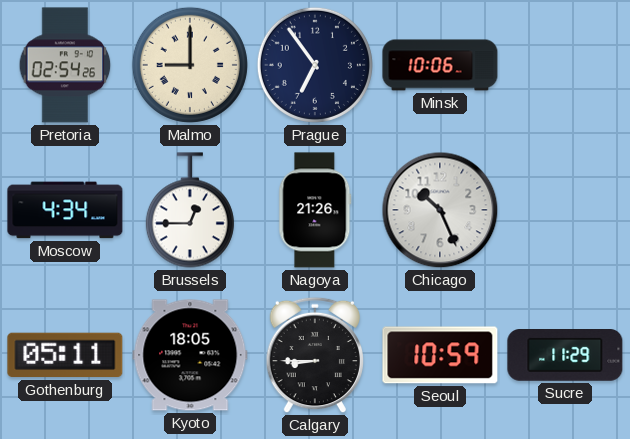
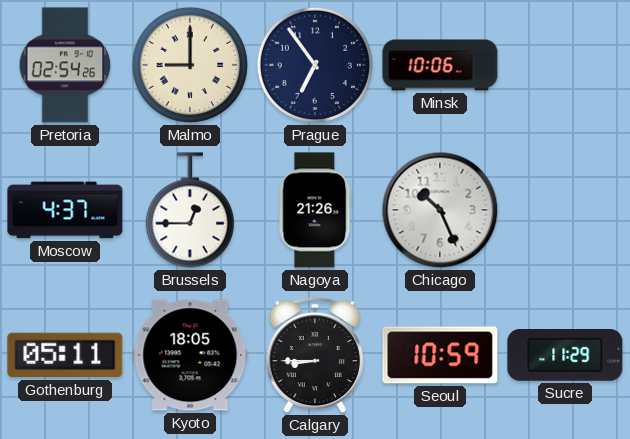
Moscow: 4:34 -> 4:37
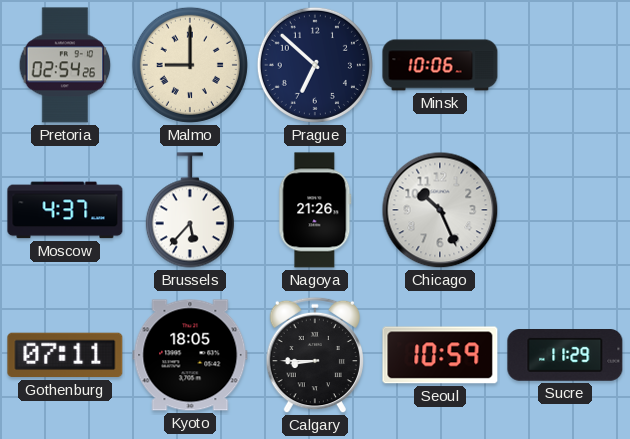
Prague: 6:54 -> 6:52
Brussels: 12:45 -> 5:37
Gothenburg: 05:11 -> 07:11
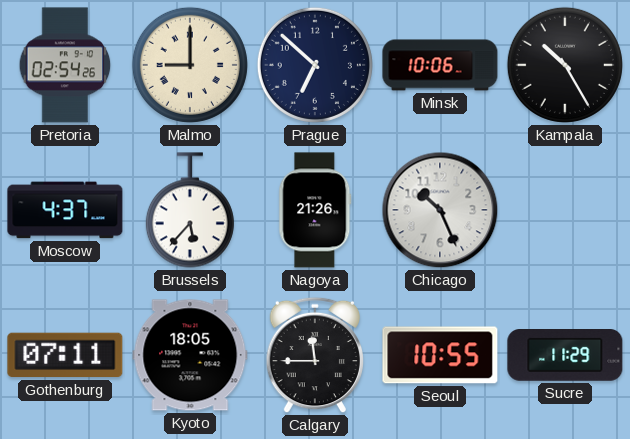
Kampala: none -> 10:25
Calgary: 8:45 -> 11:45
Seoul: 10:59 -> 10:55
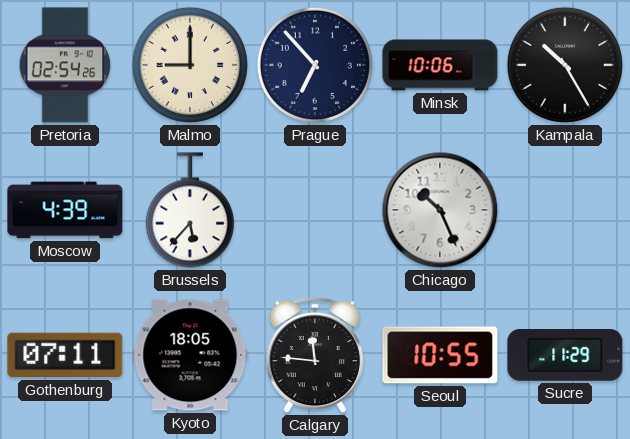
Prague: 6:52 -> 6:53
Moscow: 4:37 -> 4:39
Nagoya: 21:26 -> none
Calgary: 11:45 -> 11:46
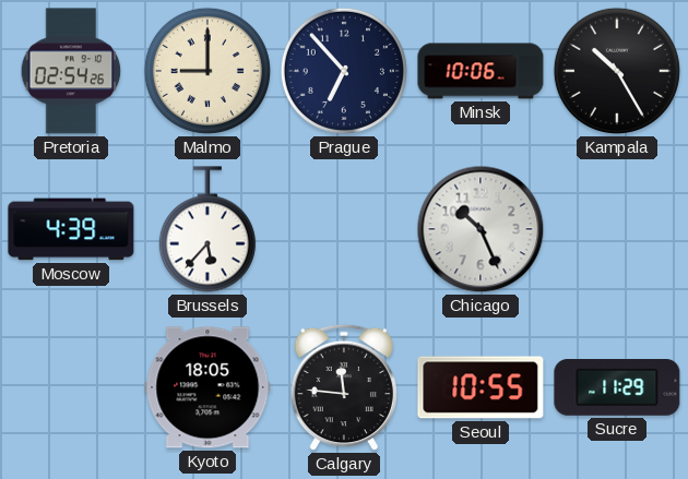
Gothenburg: 07:11 -> none
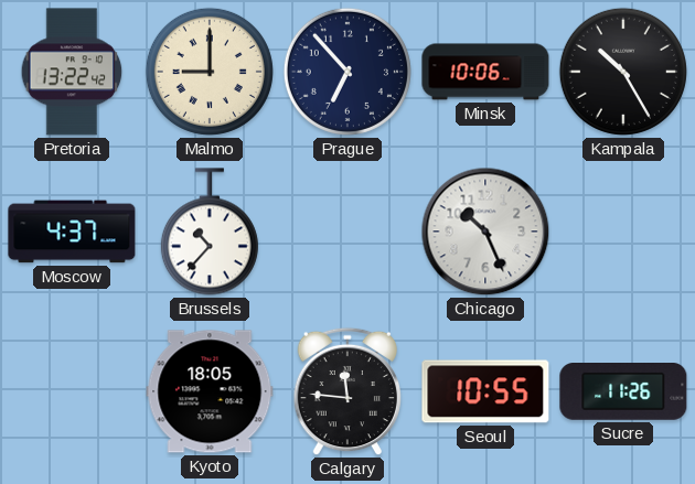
Pretoria: 02:54 -> 13:22
Moscow: 4:39 -> 4:37
Brussels: 5:37 -> 10:37
Sucre: 11:29 -> 11:26
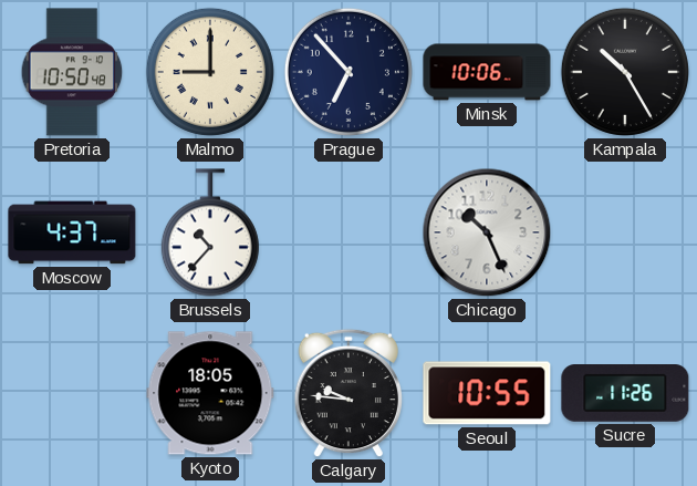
Pretoria: 13:22 -> 10:50
Calgary: 11:46 -> 9:46
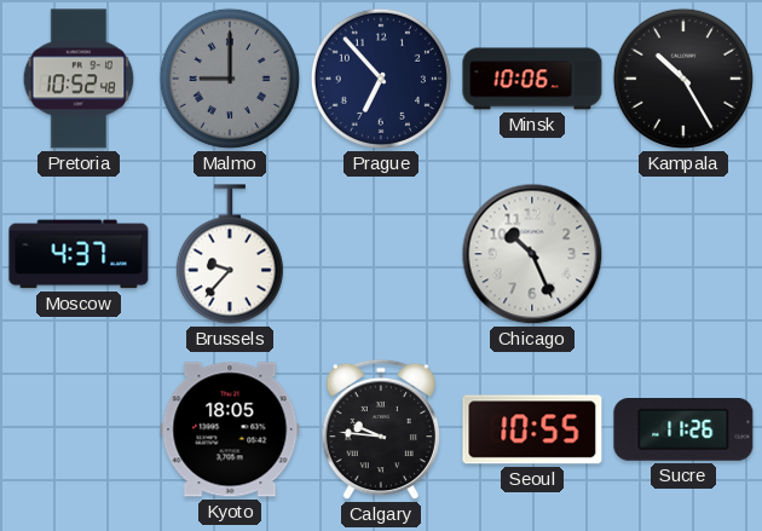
Pretoria: 10:50 -> 10:52
Malmo dial: cream -> grey
Brussels: 10:37 -> 9:37
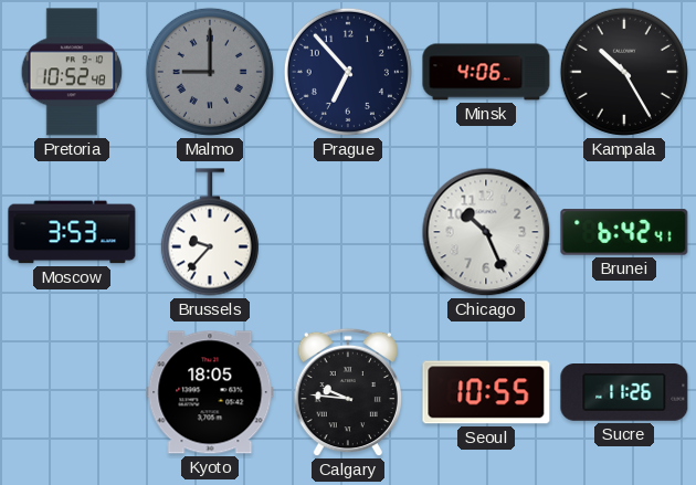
Minsk: 10:06 -> 4:06
Moscow: 4:37 -> 3:53
Brunei: none -> 6:42
